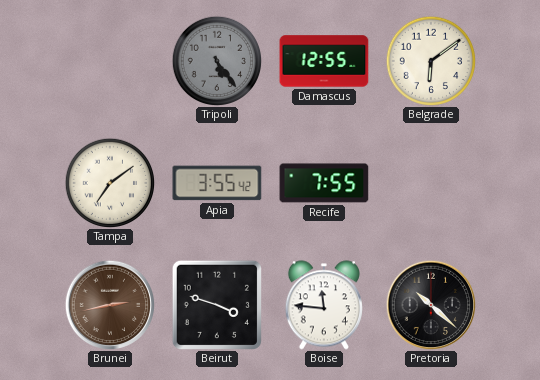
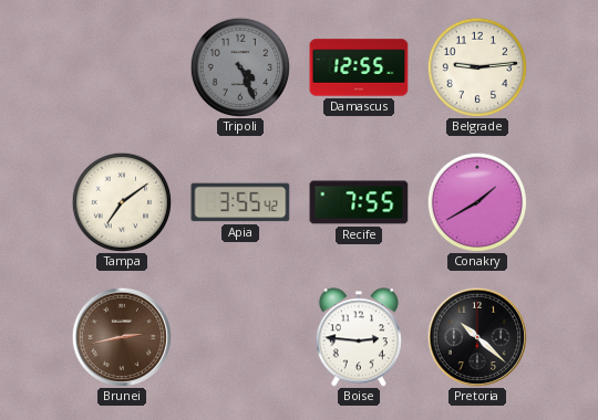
Tripoli: 5:24 -> 4:26
Belgrade: 6:09 -> 9:14
Conakry: none -> 1:40
Beirut: 3:48 -> none
Boise: 11:46 -> 2:46
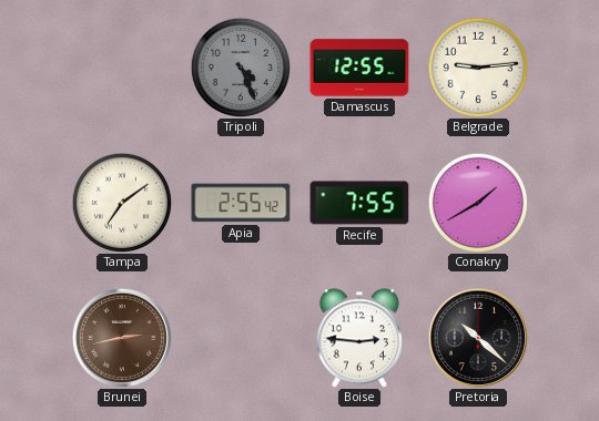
Apia: 3:55 -> 2:55
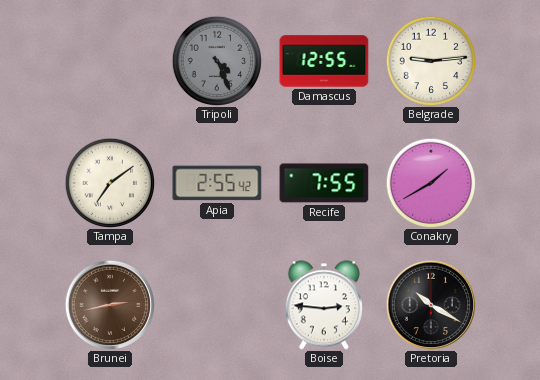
Pretoria: 10:22 -> 10:20
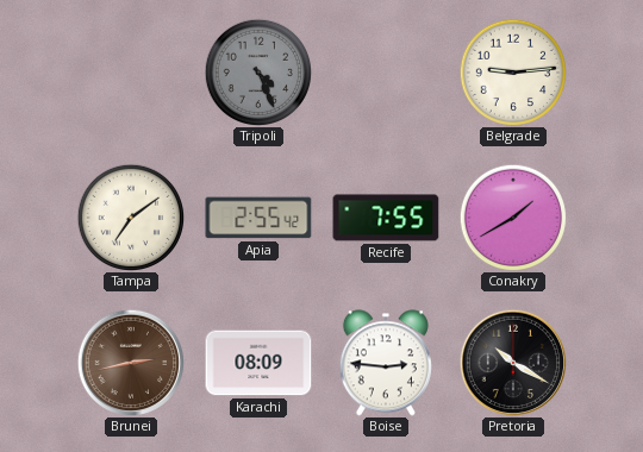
Damascus: 12:55 -> none
Karachi: none -> 08:09
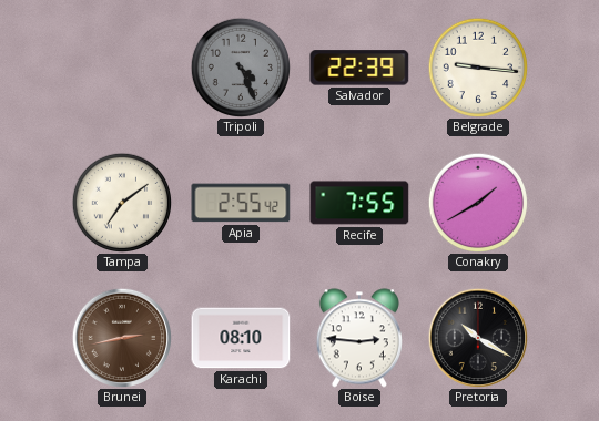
Salvador: none -> 22:39
Belgrade: 9:14 -> 9:16
Karachi: 08:09 -> 08:10
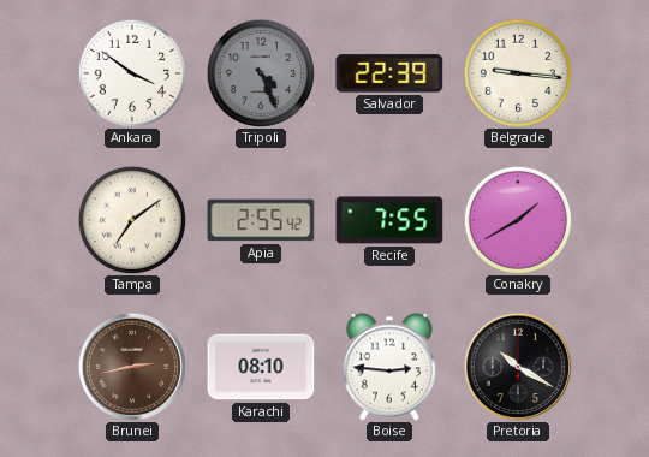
Ankara: none -> 3:51
